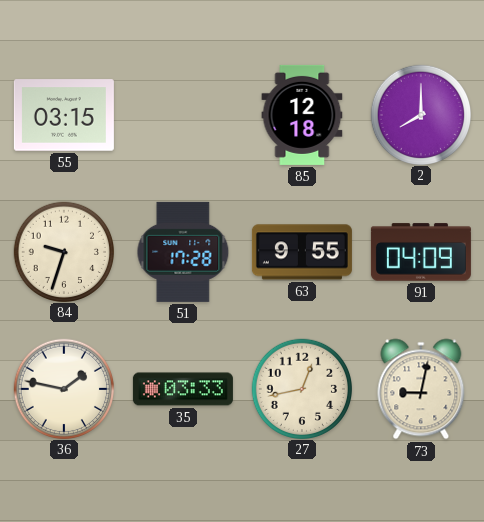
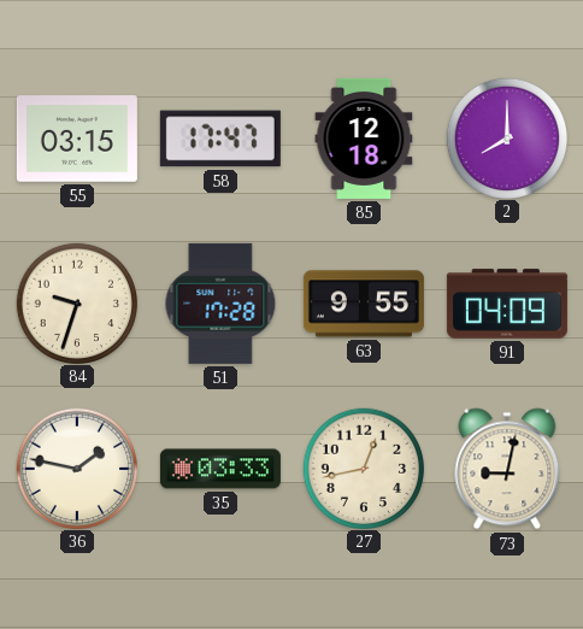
58: none -> 17:47
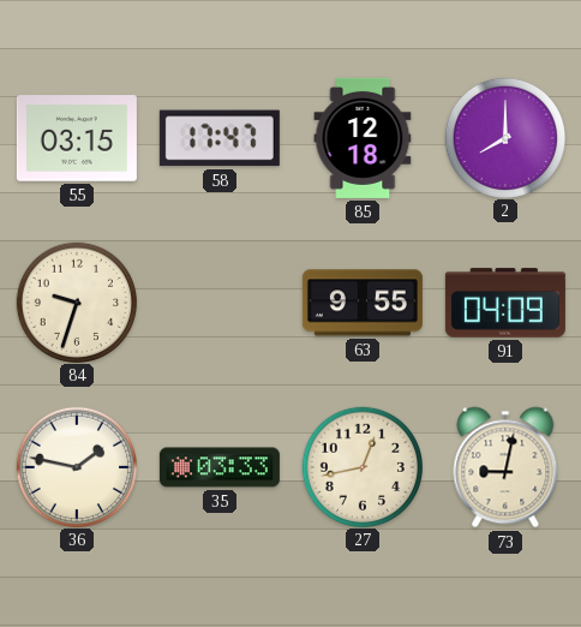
51: 17:28 -> none
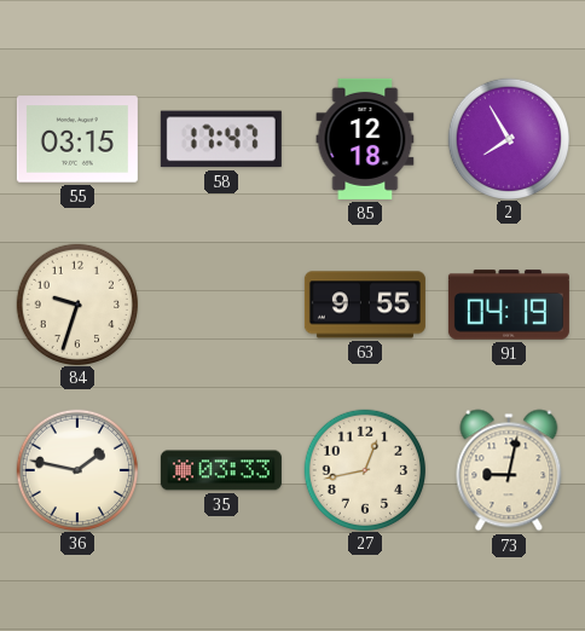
2: 8:00 -> 7:55
91: 04:09 -> 04:19
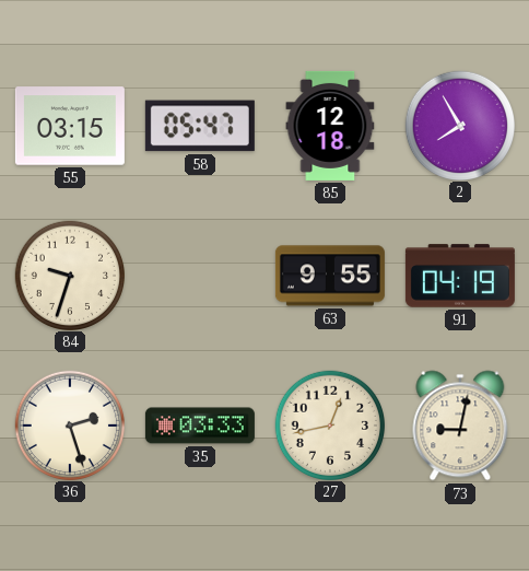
58: 17:47 -> 05:47
36: 1:47 -> 2:27
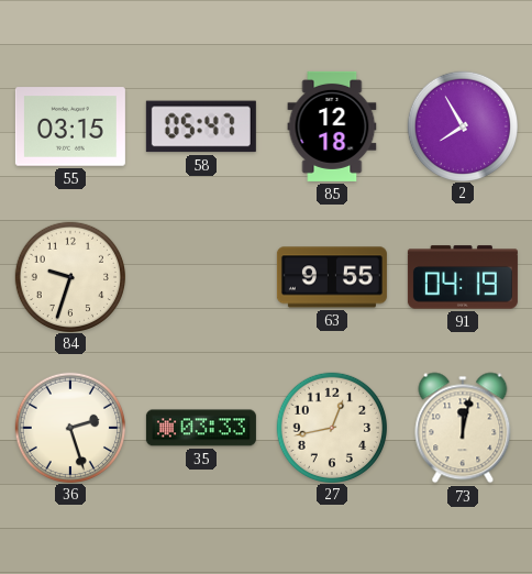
73: 9:02 -> 12:02
